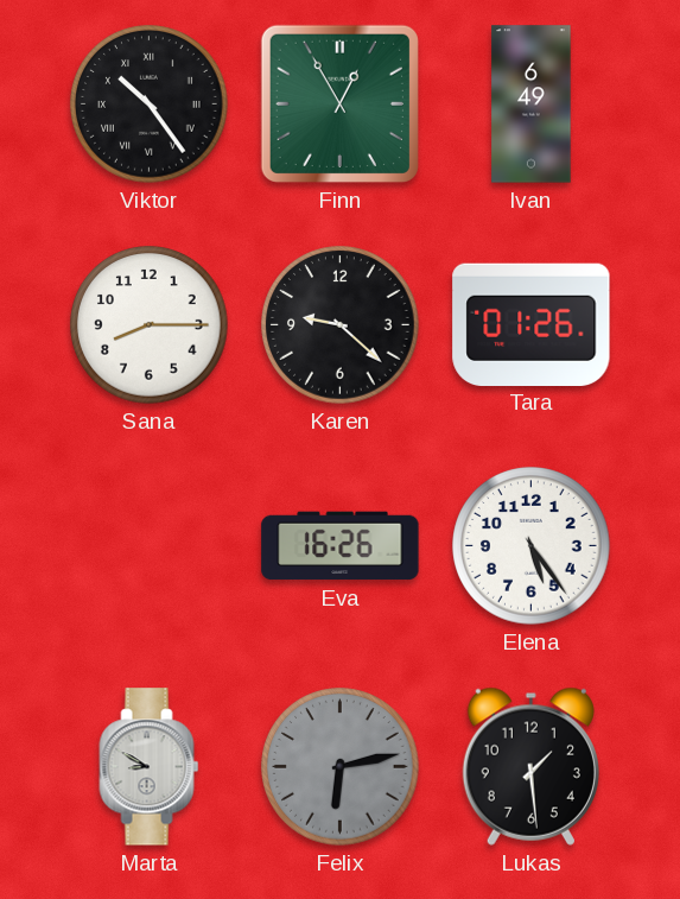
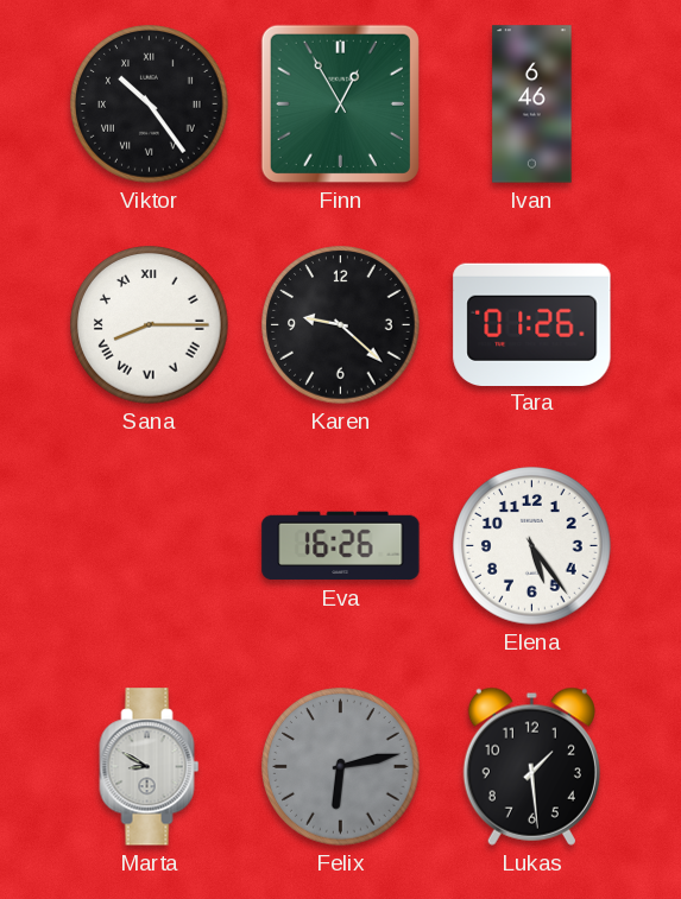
Ivan: 6:49 -> 6:46
Sana numerals: Arabic -> Roman
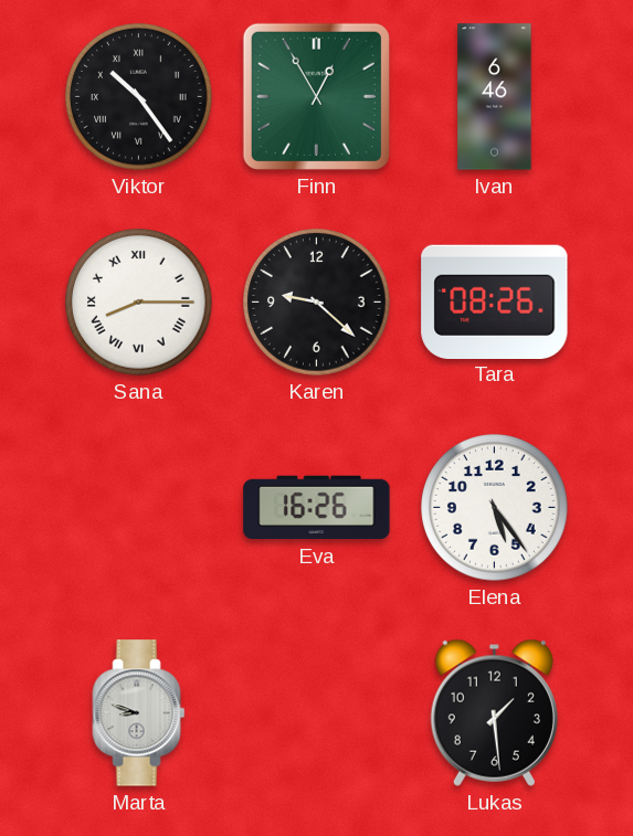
Tara: 01:26 -> 08:26
Marta: 8:50 -> 8:48
Felix: 6:13 -> none
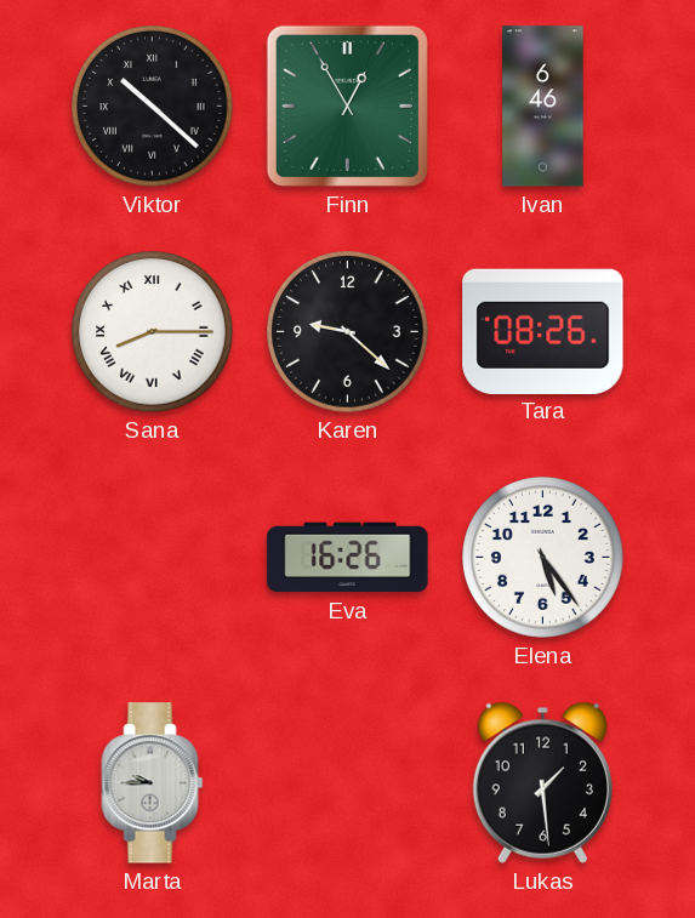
Viktor: 10:24 -> 10:22
Marta: 8:48 -> 9:45
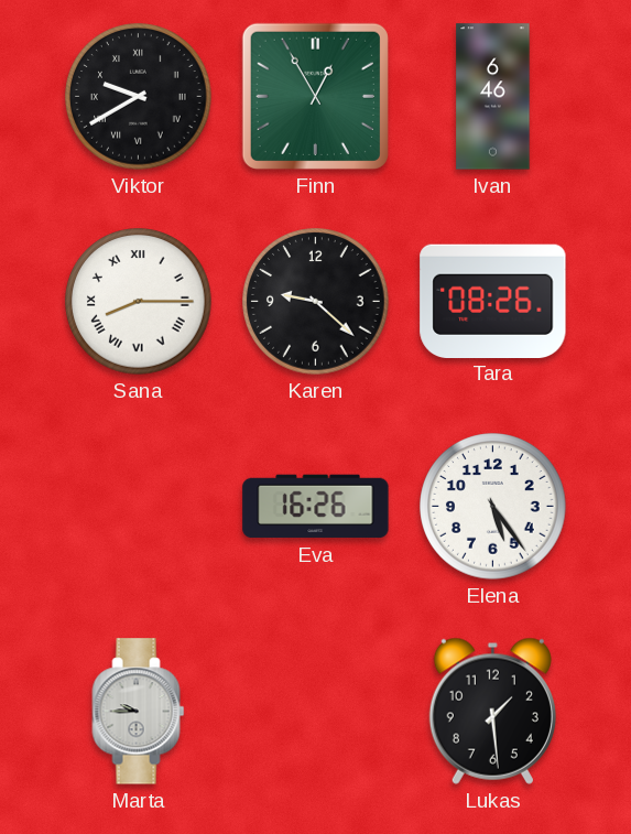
Viktor: 10:22 -> 9:40
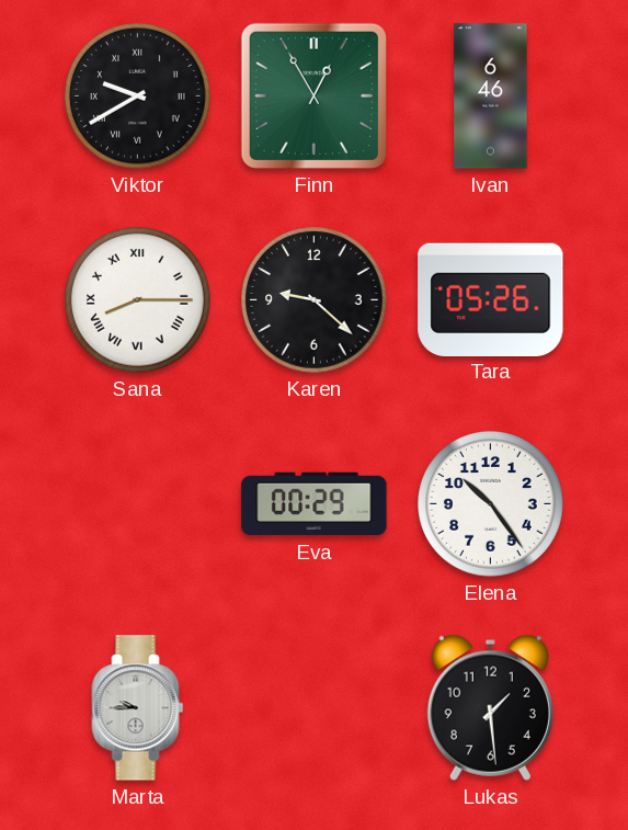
Tara: 08:26 -> 05:26
Eva: 16:26 -> 00:29
Elena: 5:24 -> 10:24
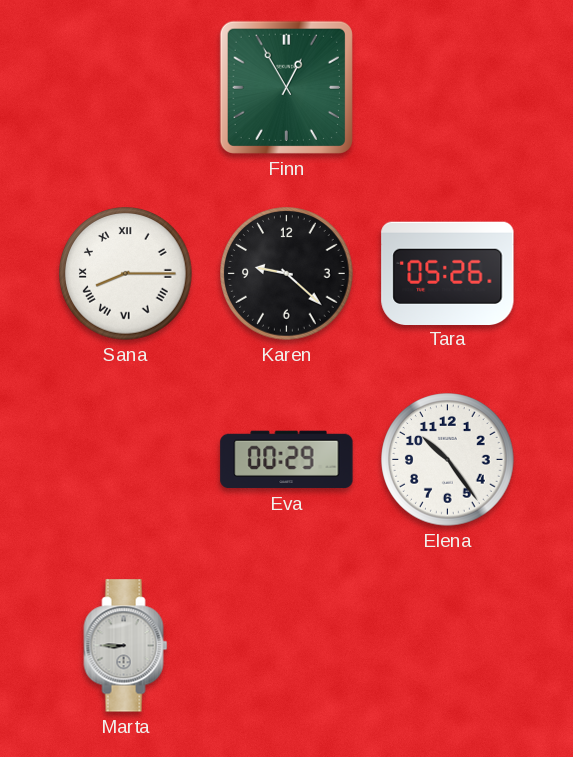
Viktor: 9:40 -> none
Ivan: 6:46 -> none
Marta: 9:45 -> 8:45
Lukas: 1:29 -> none
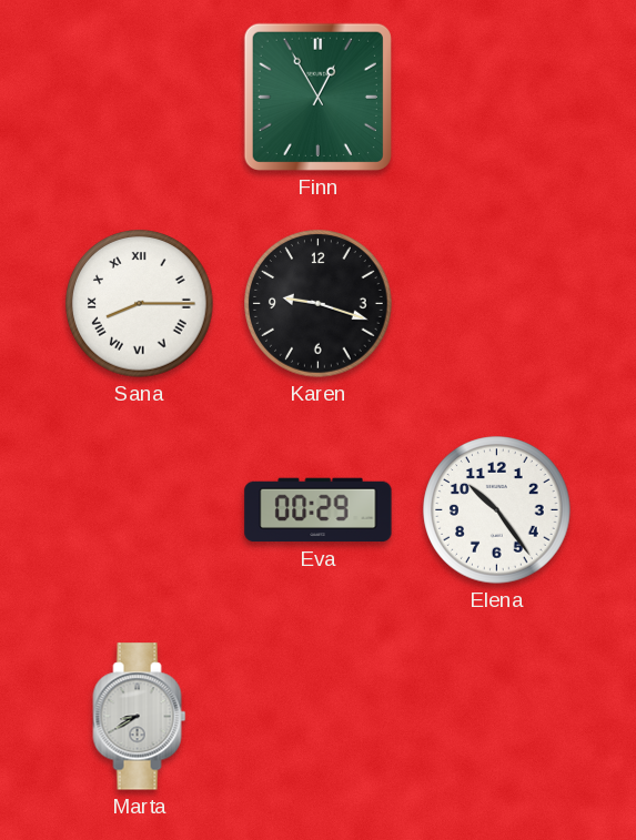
Karen: 9:22 -> 9:18
Tara: 05:26 -> none
Marta: 8:45 -> 8:40
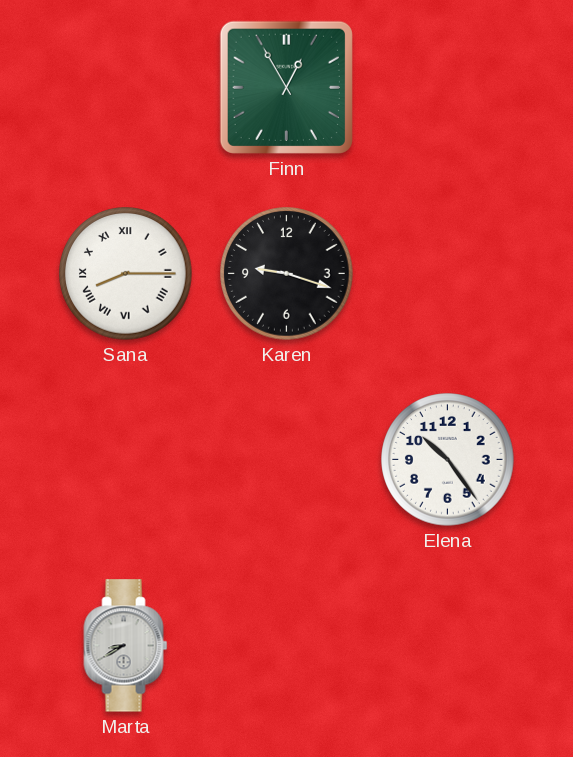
Eva: 00:29 -> none
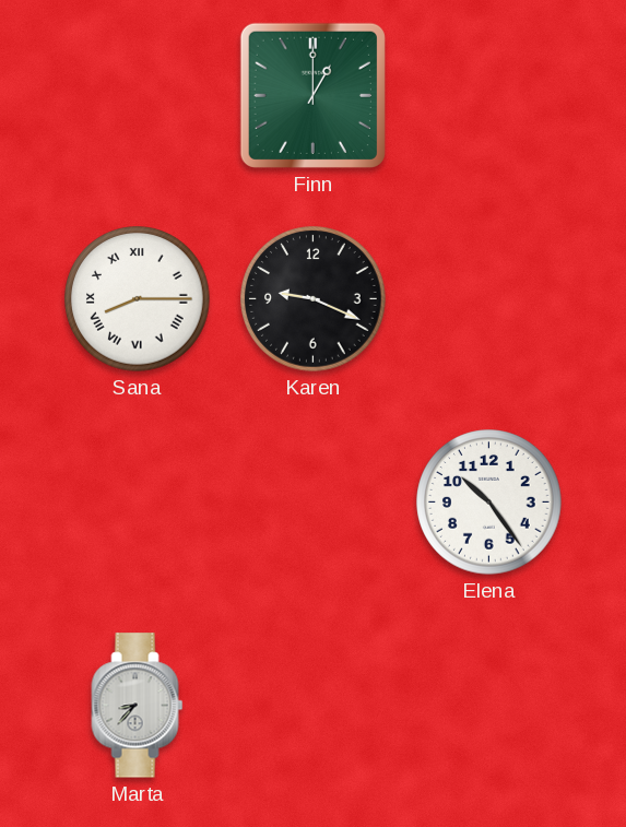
Finn: 12:55 -> 1:00
Karen: 9:18 -> 9:19
Marta: 8:40 -> 8:37
